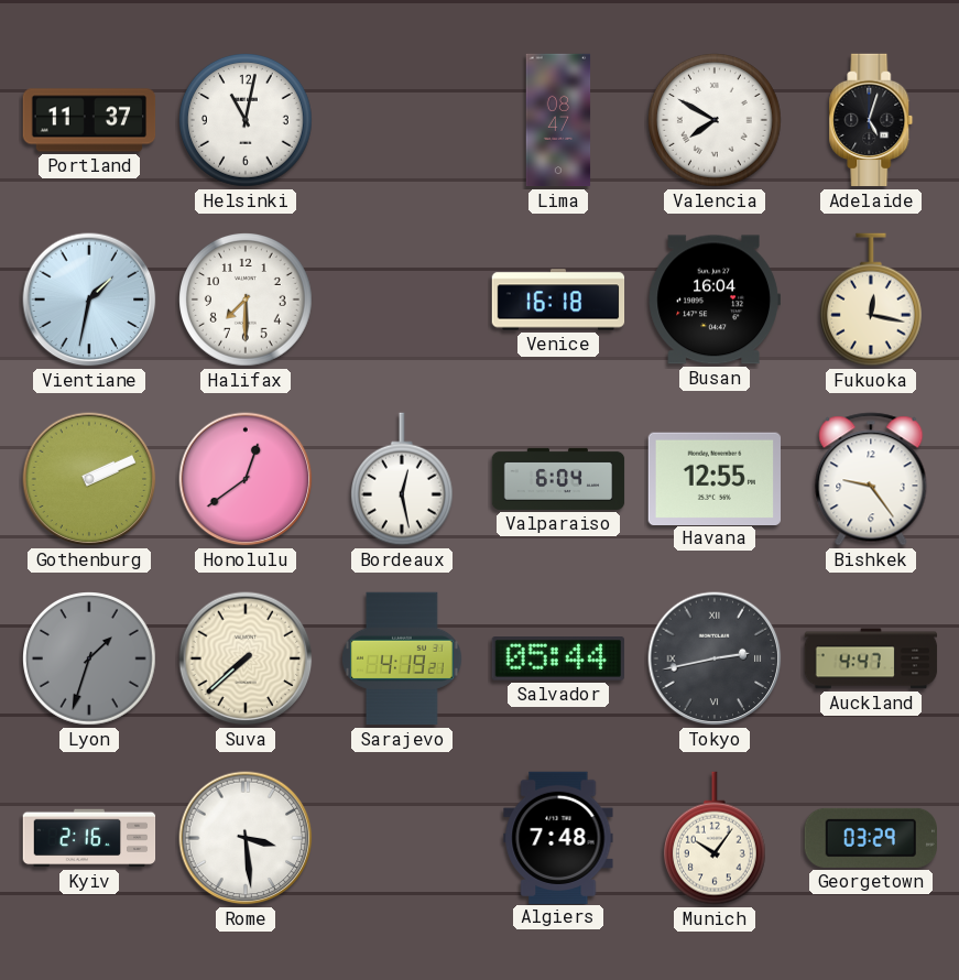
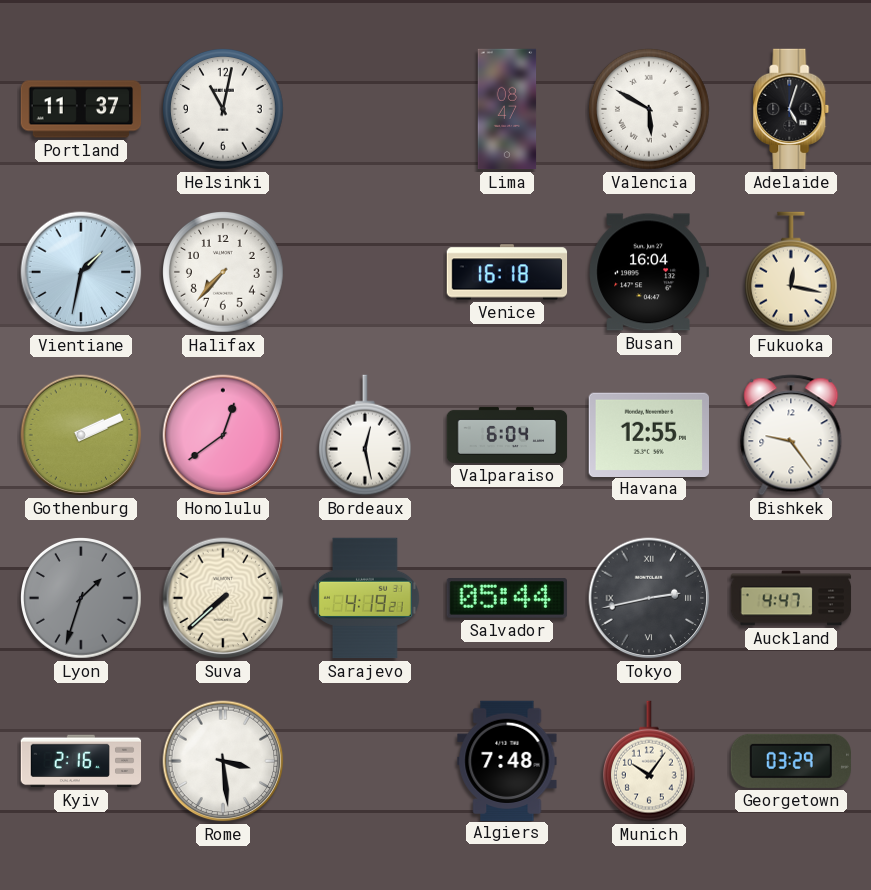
Valencia: 7:50 -> 5:50
Halifax: 7:30 -> 7:37
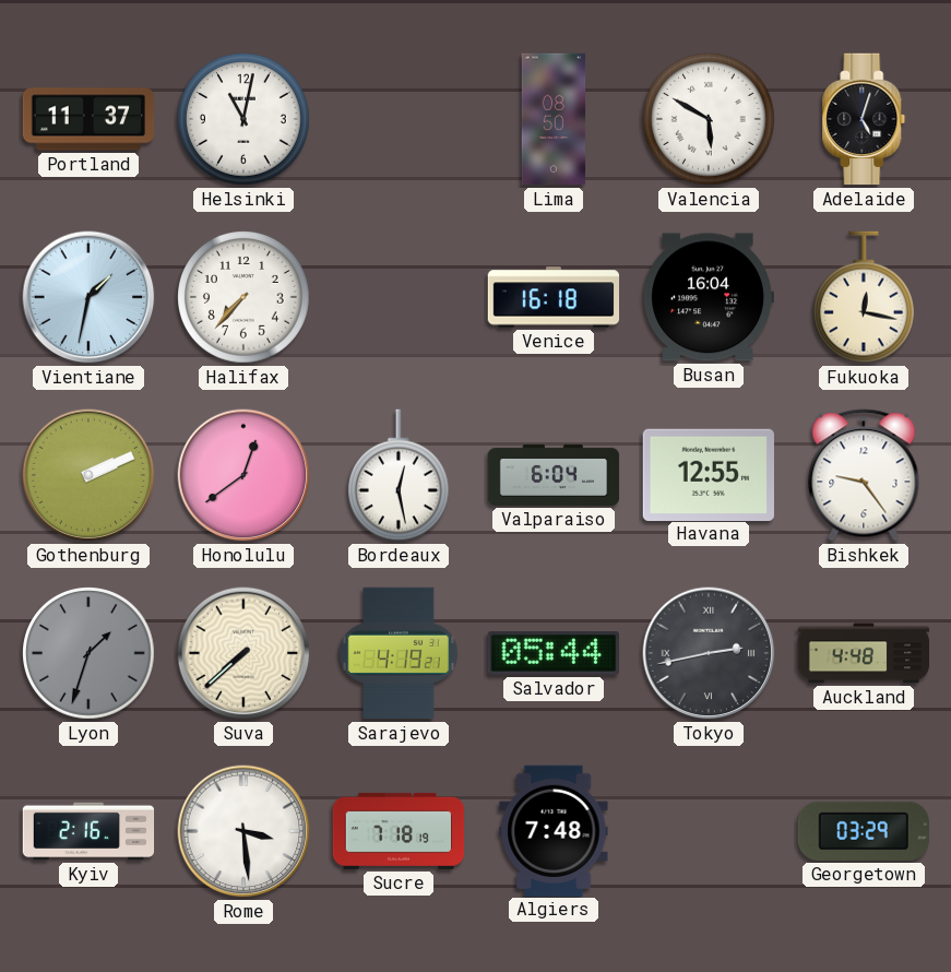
Lima: 08:47 -> 08:50
Auckland: 4:47 -> 4:48
Sucre: none -> 7:18
Munich: 10:06 -> none
